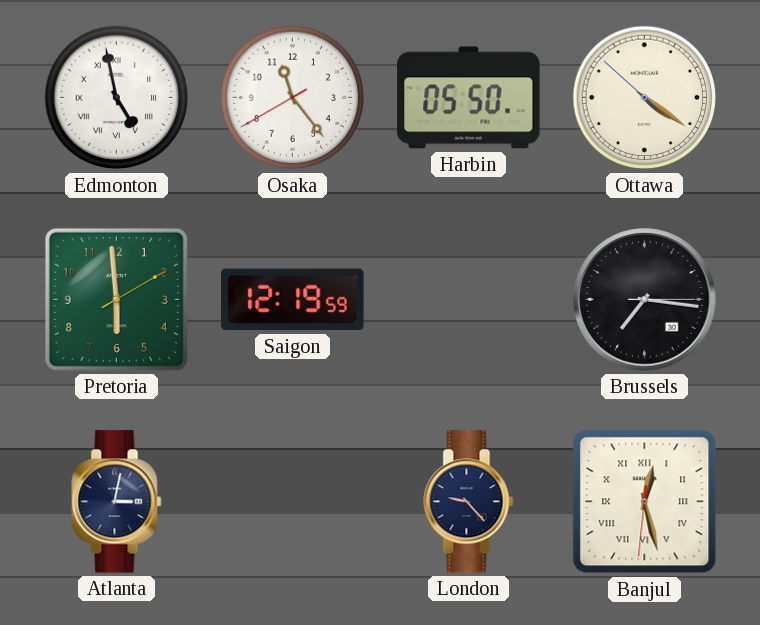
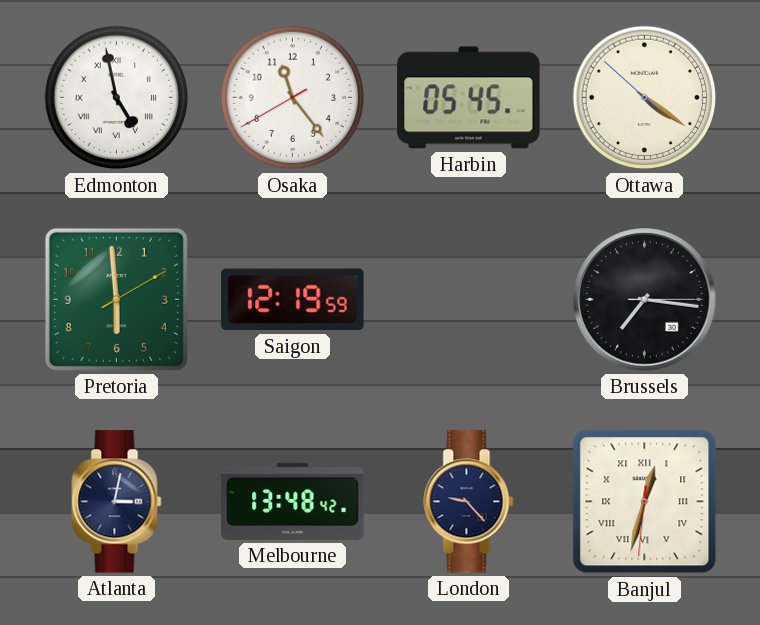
Harbin: 05:50 -> 05:45
Melbourne: none -> 13:48
Banjul: 12:27 -> 12:32
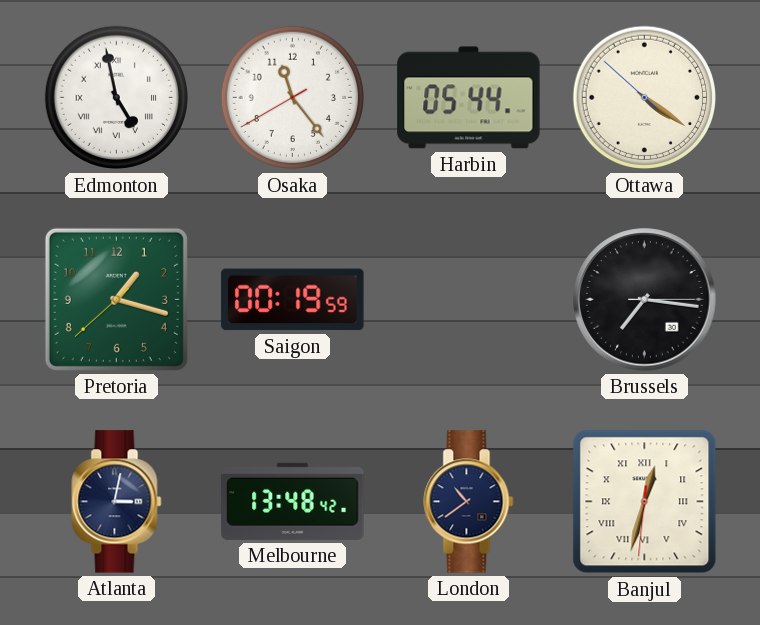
Harbin: 05:45 -> 05:44
Pretoria: 5:59 -> 1:17
Saigon: 12:19 -> 00:19
London: 9:23 -> 10:39
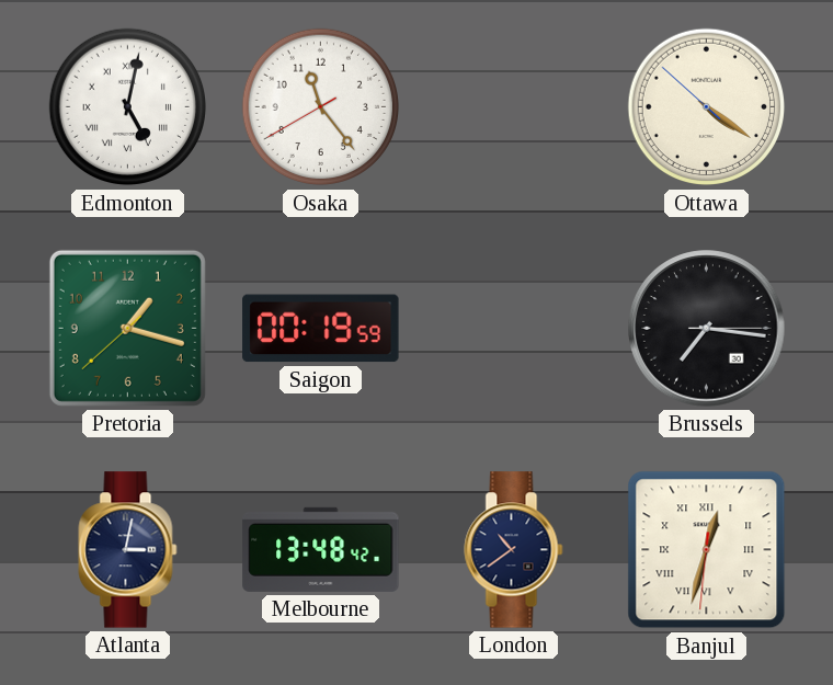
Edmonton: 4:58 -> 5:02
Harbin: 05:44 -> none
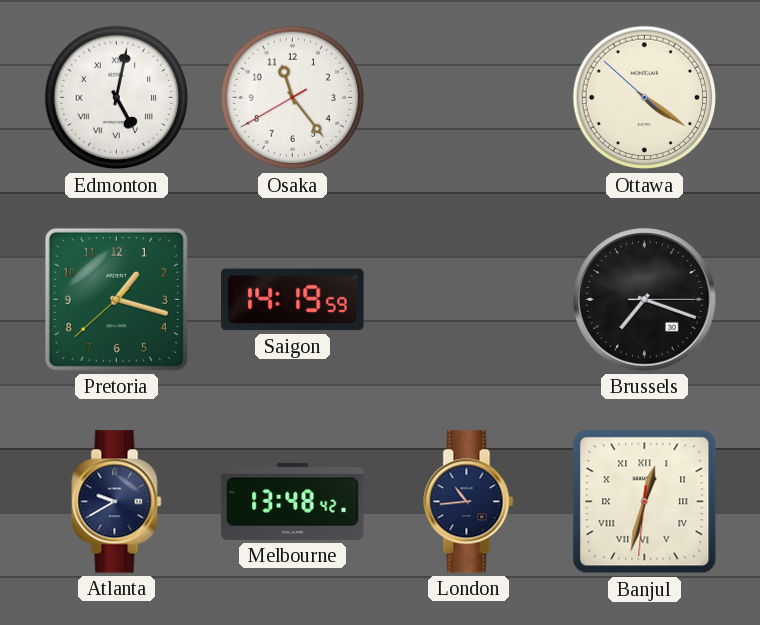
Saigon: 00:19 -> 14:19
Brussels: 7:16 -> 7:18
Atlanta: 3:02 -> 9:40
London: 10:39 -> 10:44
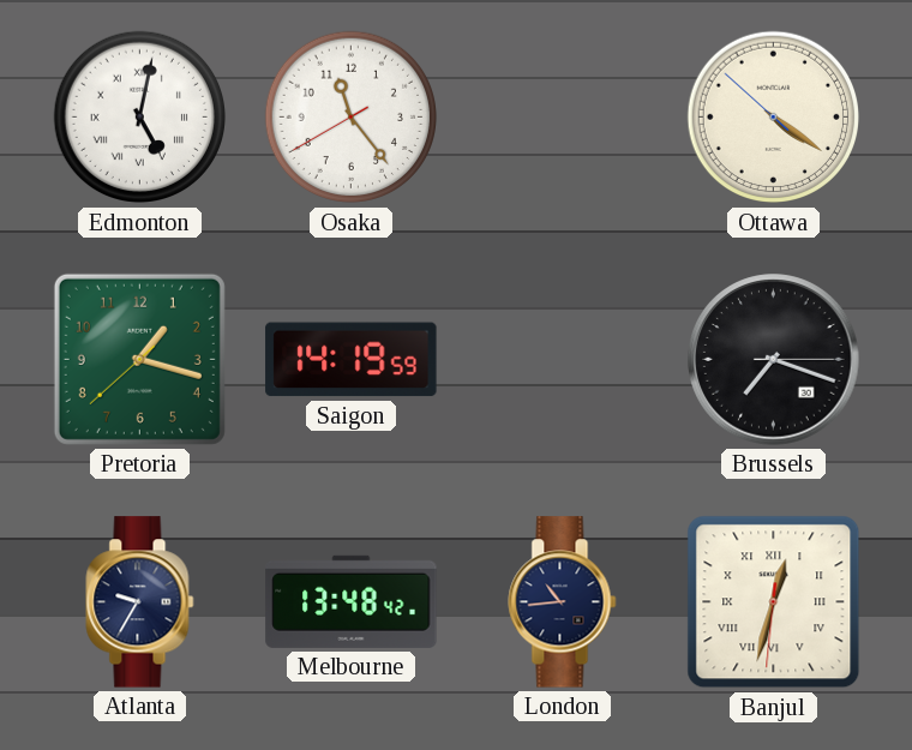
Atlanta: 9:40 -> 9:35
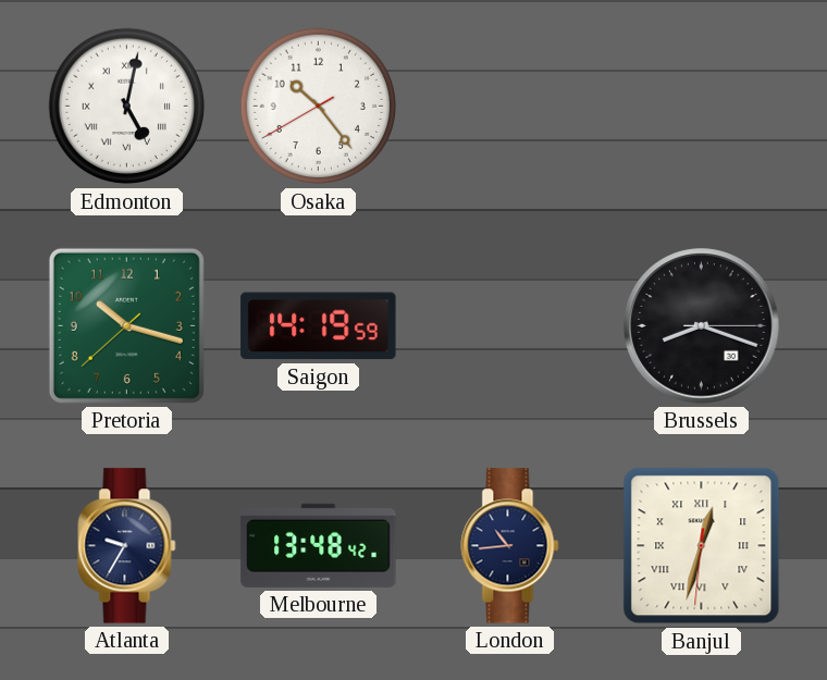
Osaka: 11:23 -> 10:23
Ottawa: 4:20 -> none
Pretoria: 1:17 -> 10:17
Brussels: 7:18 -> 8:18
